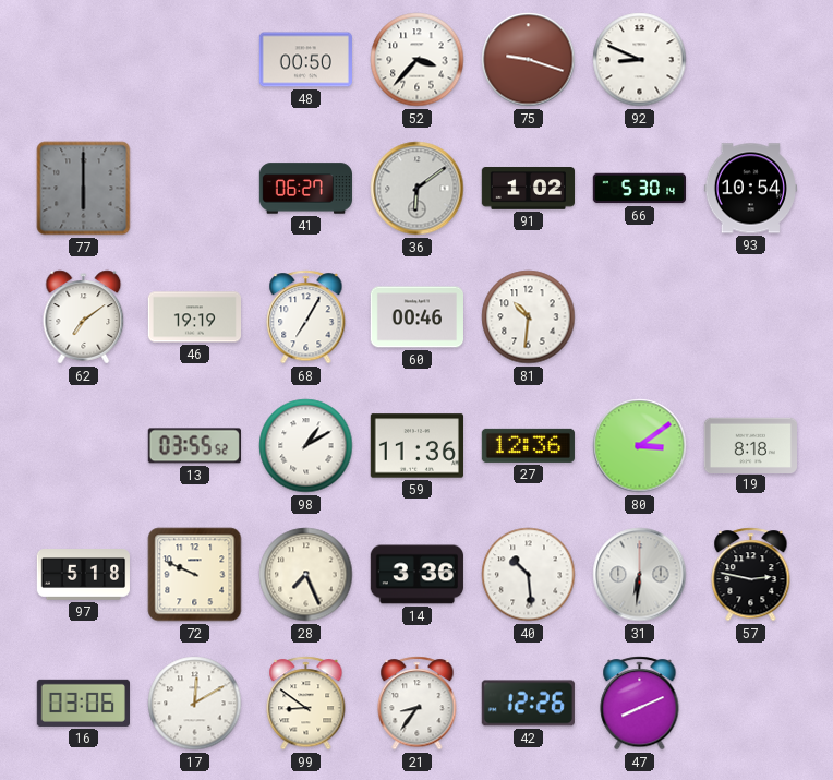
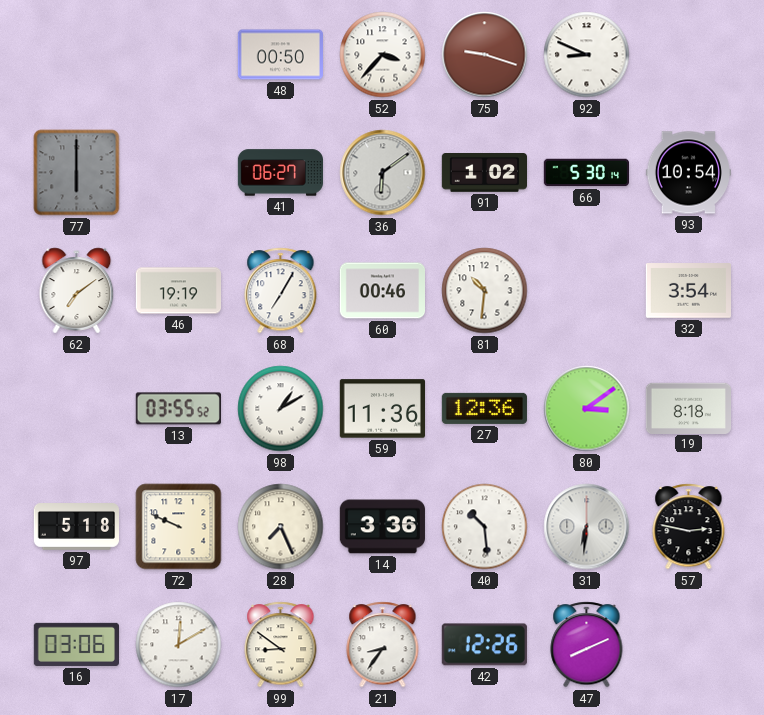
32: none -> 3:54
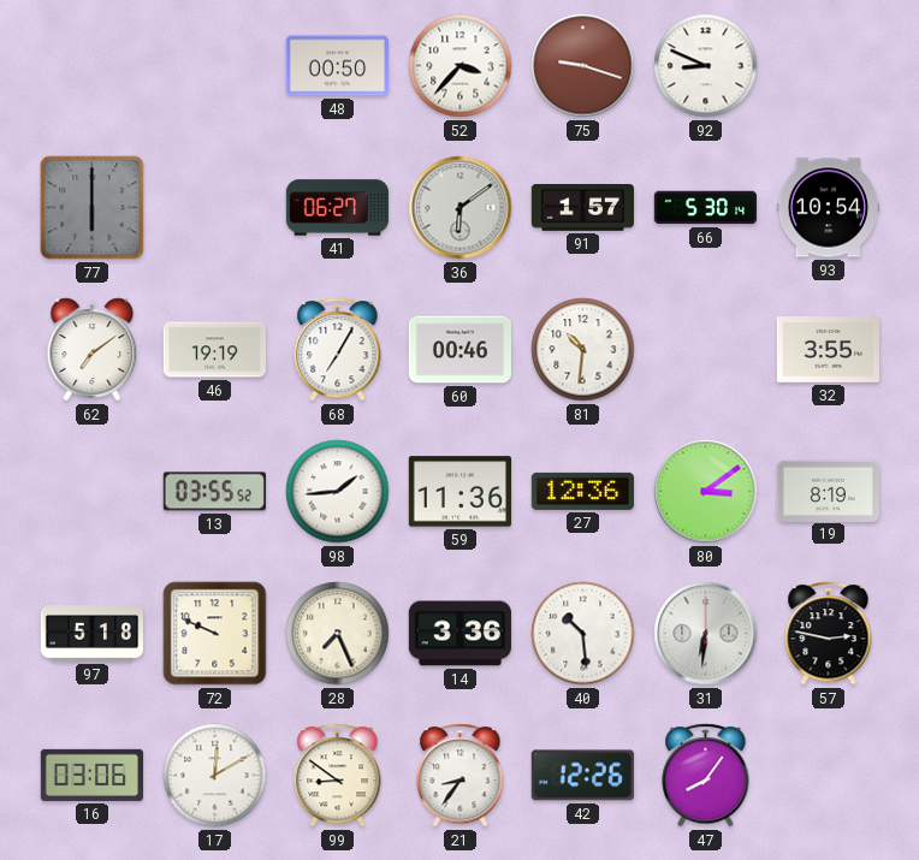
91: 1:02 -> 1:57
32: 3:54 -> 3:55
98: 1:10 -> 1:44
19: 8:18 -> 8:19
47: 8:11 -> 8:06
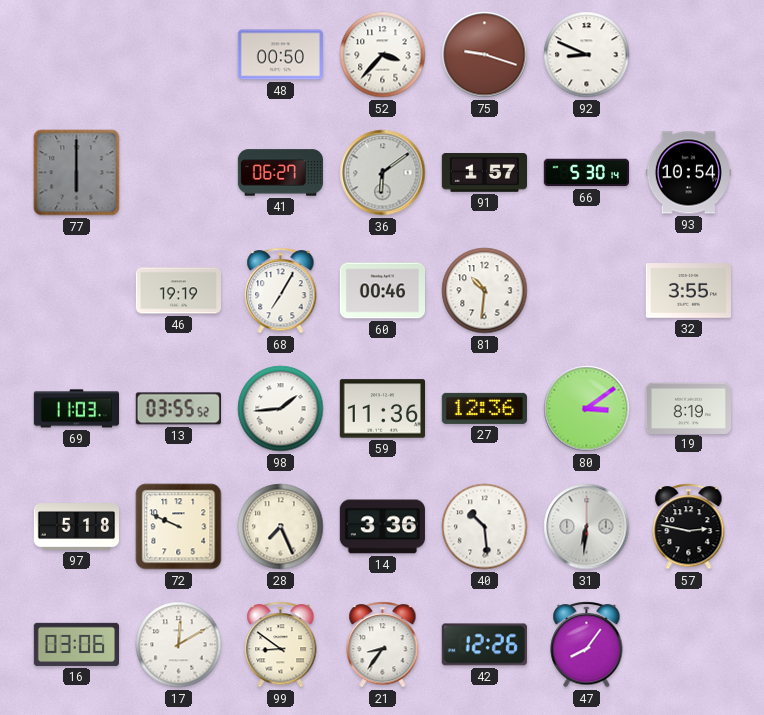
62: 7:09 -> none
69: none -> 11:03
